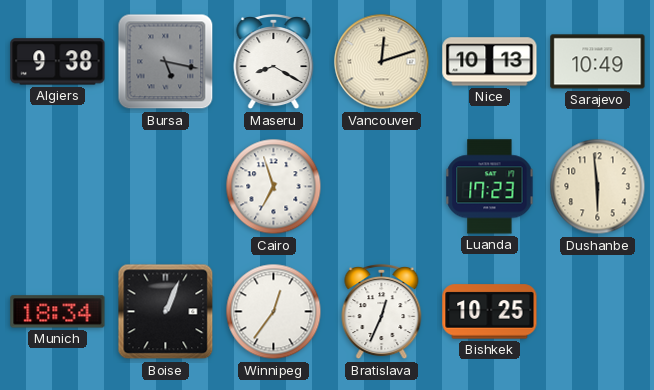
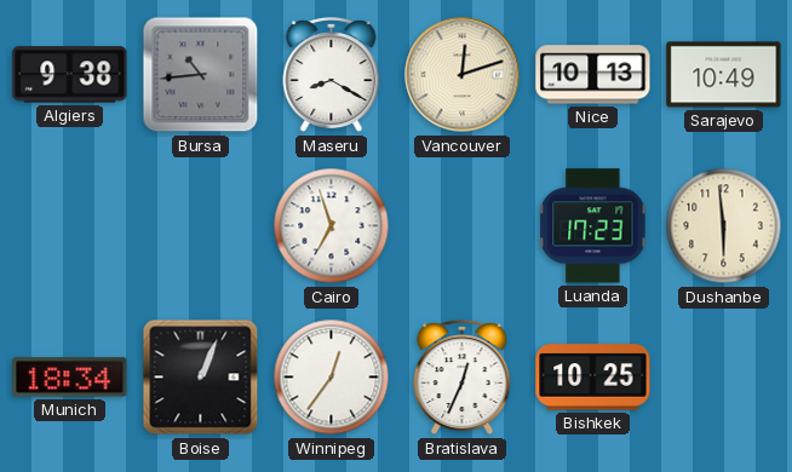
Bursa: 5:17 -> 10:44
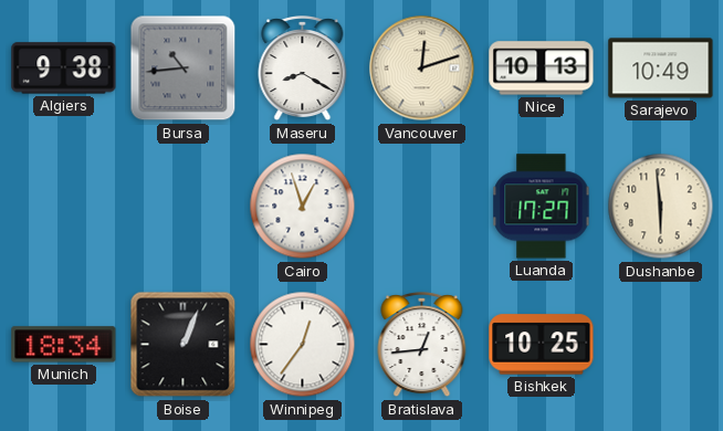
Cairo: 6:57 -> 12:57
Luanda: 17:23 -> 17:27
Bratislava: 12:34 -> 12:44
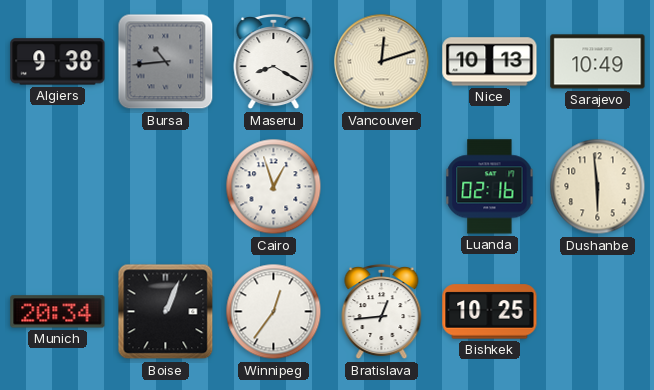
Luanda: 17:27 -> 02:16
Munich: 18:34 -> 20:34
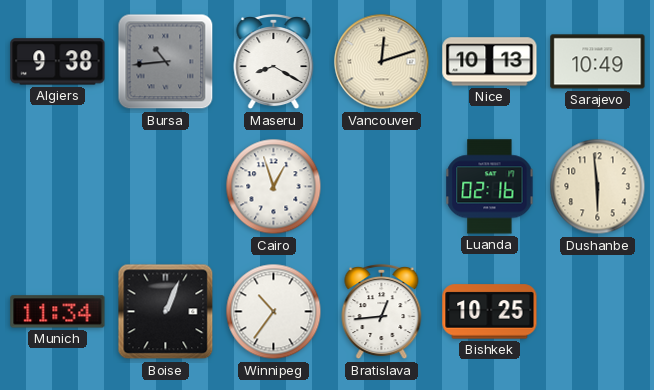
Munich: 20:34 -> 11:34
Winnipeg: 12:36 -> 10:36
